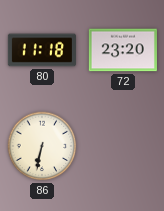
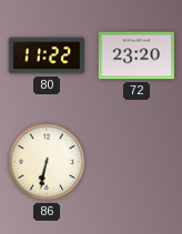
80: 11:18 -> 11:22
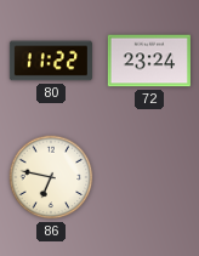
72: 23:20 -> 23:24
86: 6:32 -> 6:47
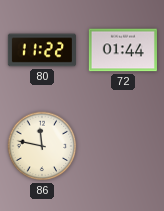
72: 23:24 -> 01:44
86: 6:47 -> 11:47
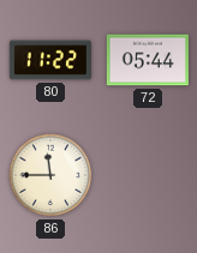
72: 01:44 -> 05:44
86: 11:47 -> 11:45
